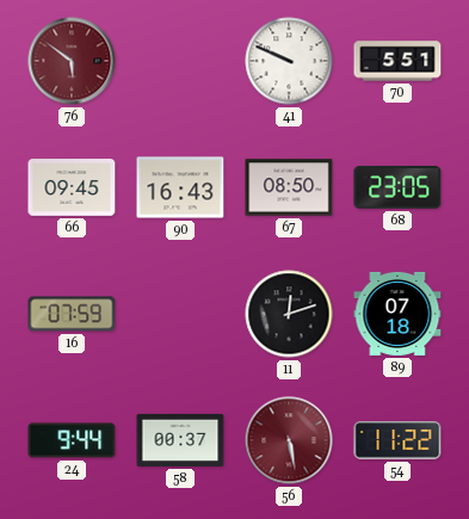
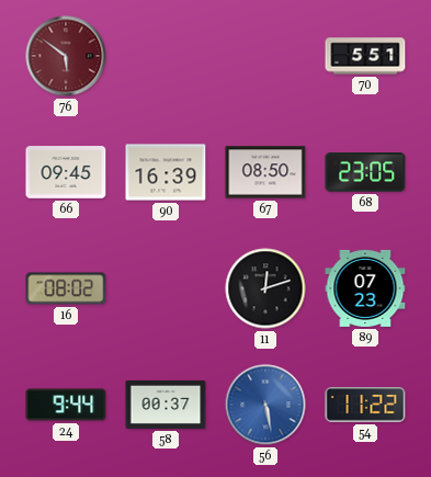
41: 9:49 -> none
90: 16:43 -> 16:39
16: 07:59 -> 08:02
89: 07:18 -> 07:23
56 dial: burgundy -> blue
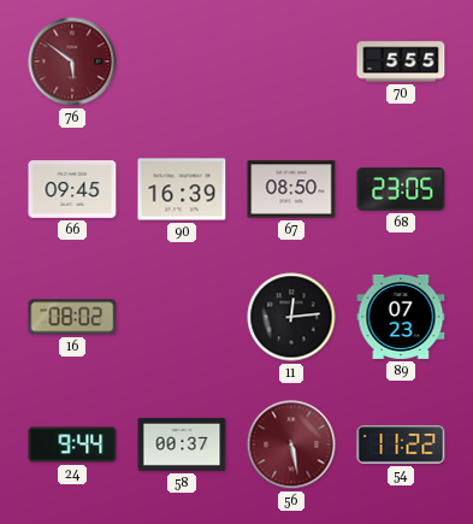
70: 5:51 -> 5:55
11: 12:12 -> 12:14
56 dial: blue -> burgundy
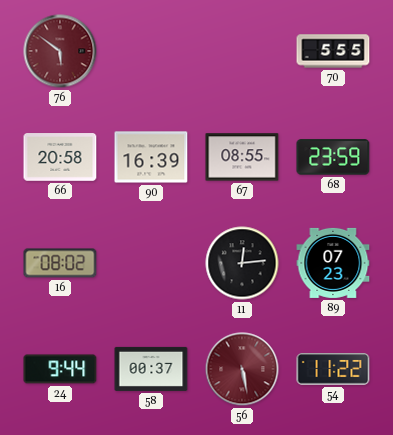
66: 09:45 -> 20:58
67: 08:50 -> 08:55
68: 23:05 -> 23:59
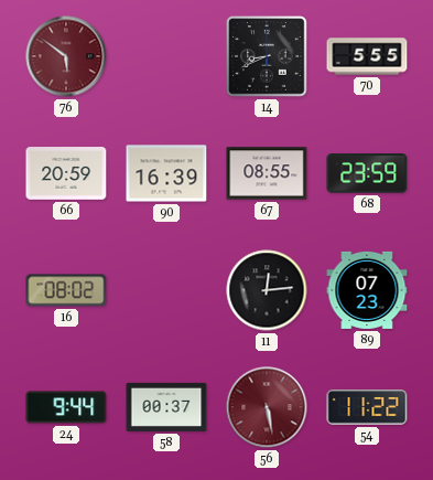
14: none -> 8:41
66: 20:58 -> 20:59
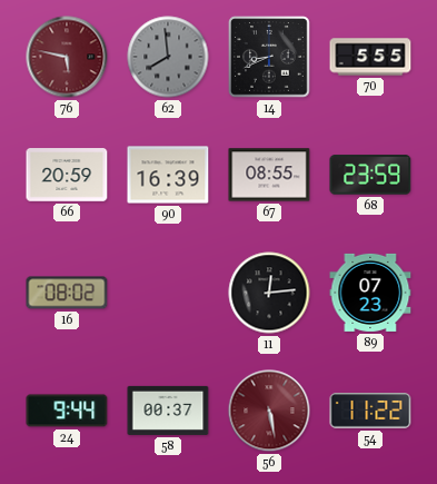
76: 5:51 -> 5:47
62: none -> 7:59
